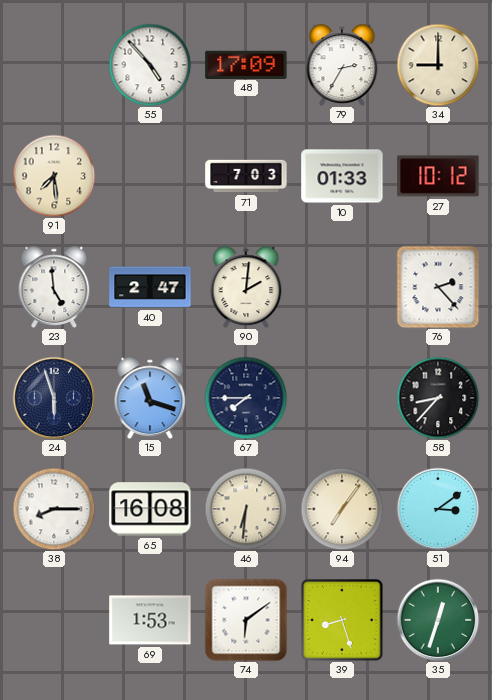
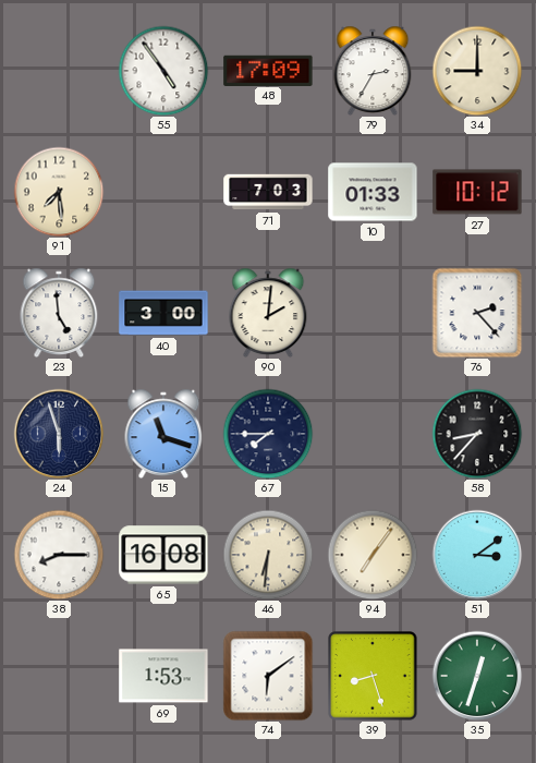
55: 4:53 -> 4:54
40: 2:47 -> 3:00
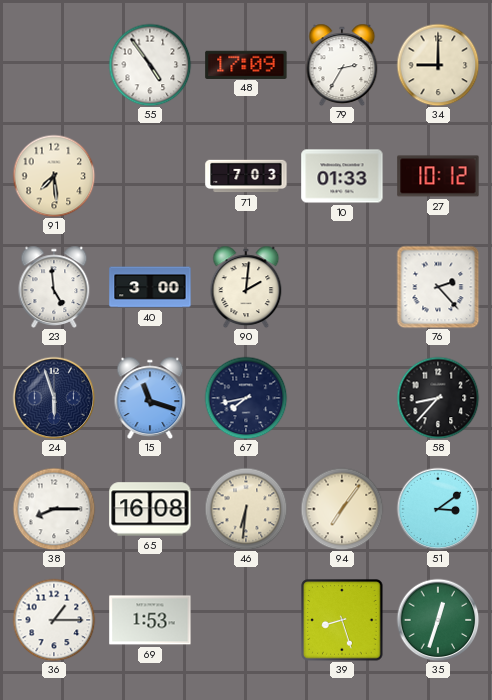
67: 7:45 -> 7:43
36: none -> 1:15
74: 6:09 -> none
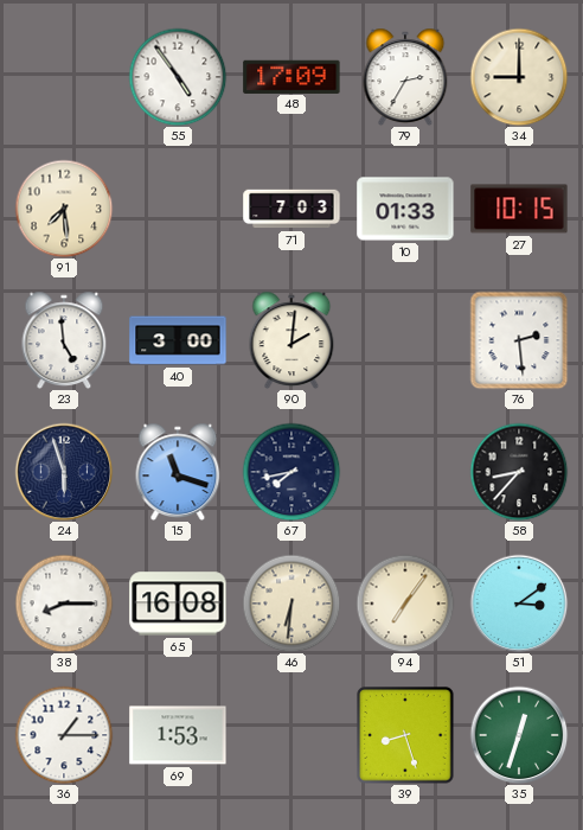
27: 10:12 -> 10:15
76: 2:23 -> 2:29
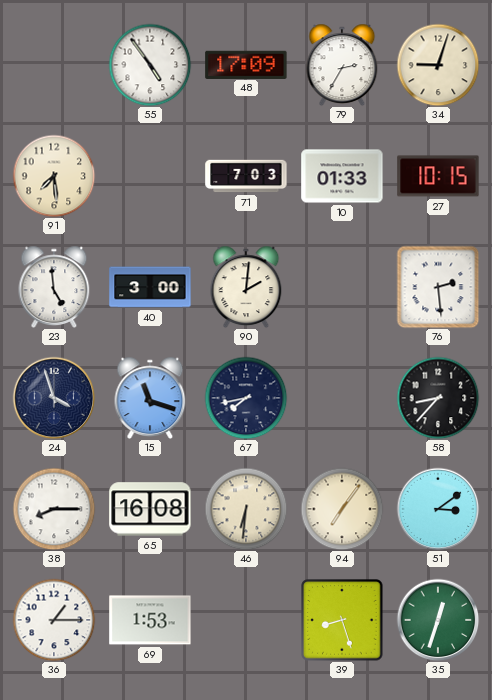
34: 9:00 -> 9:03
24: 5:57 -> 3:57
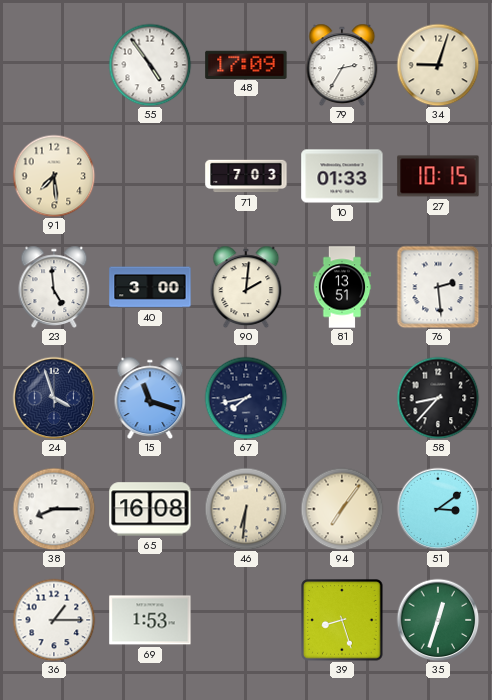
81: none -> 13:51
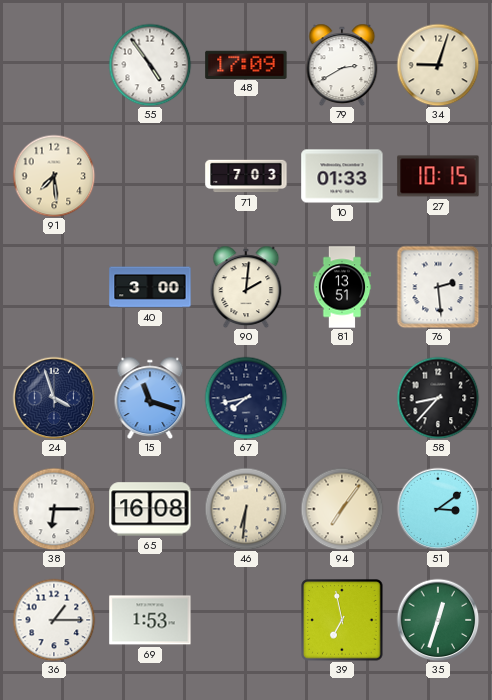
79: 2:35 -> 2:40
23: 4:59 -> none
38: 8:15 -> 6:15
39: 8:27 -> 6:58
